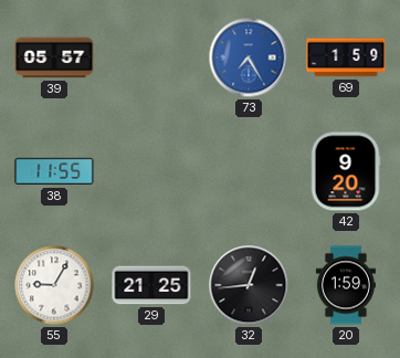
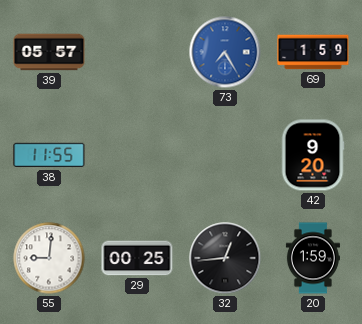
55: 9:05 -> 9:01
29: 21:25 -> 00:25
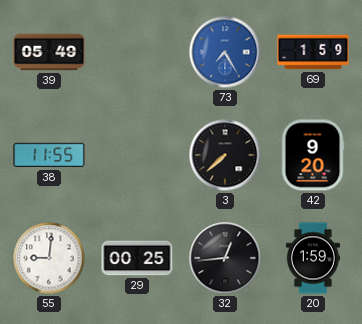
39: 05:57 -> 05:49
3: none -> 7:38
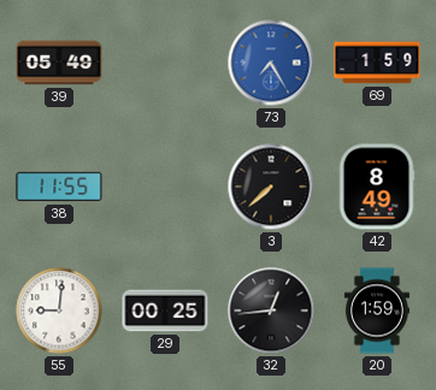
42: 9:20 -> 8:49
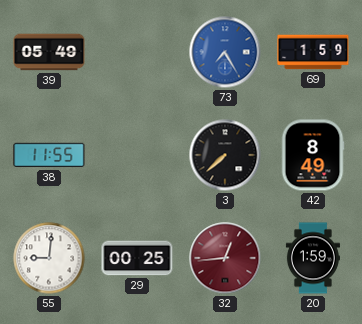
32 dial: black -> burgundy
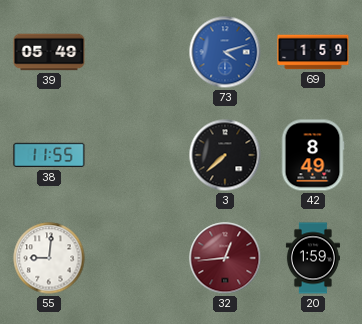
73: 7:25 -> 4:12
29: 00:25 -> none
